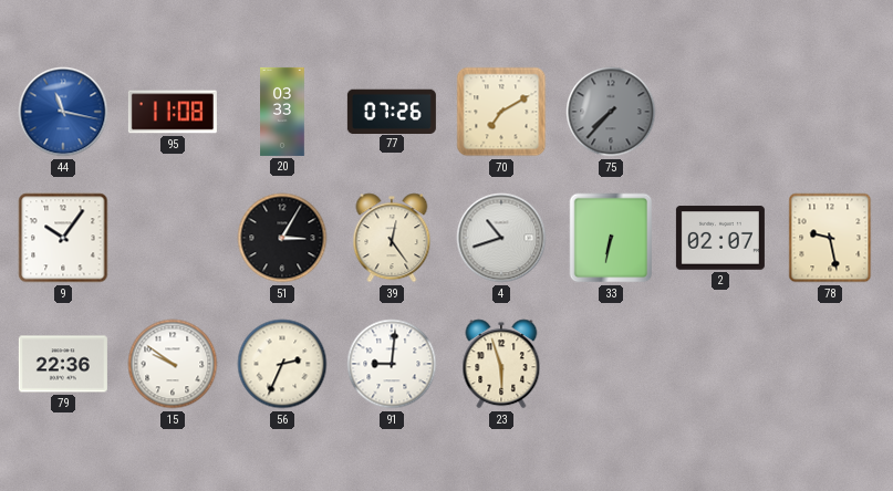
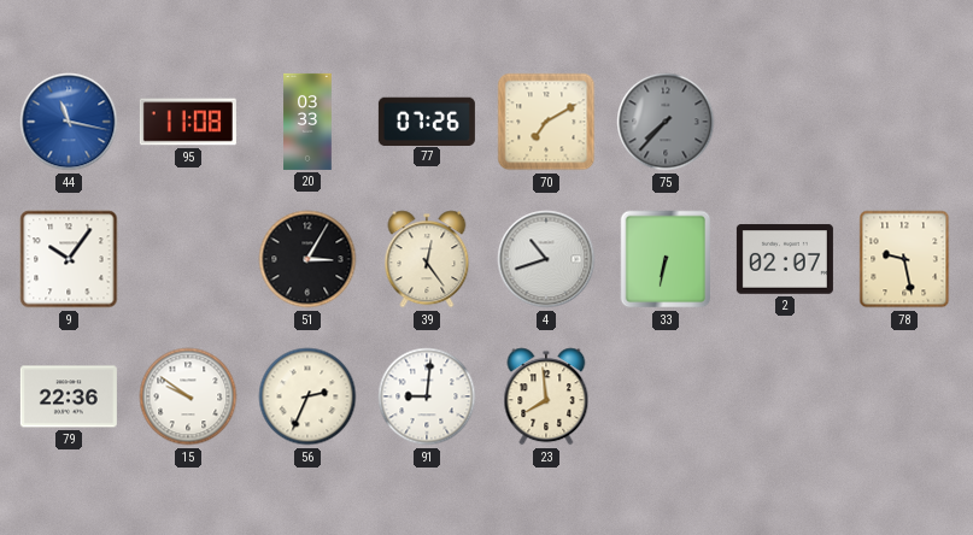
23: 5:57 -> 7:59
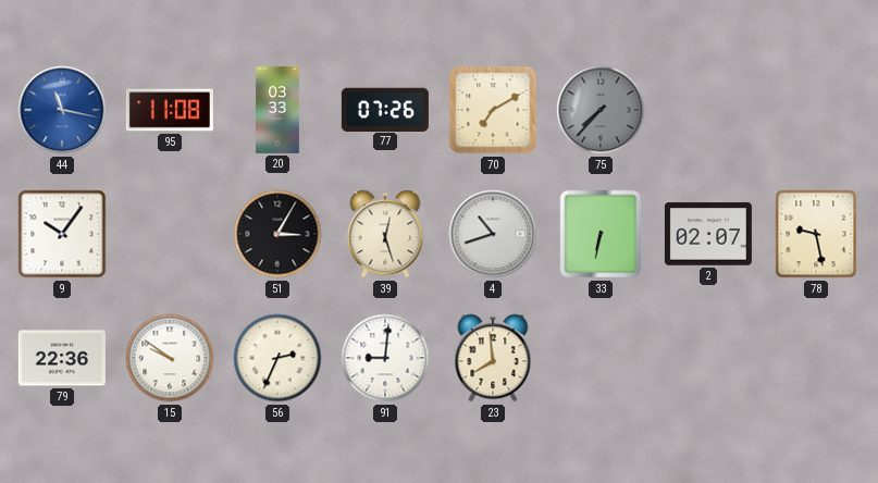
39: 12:24 -> 12:27
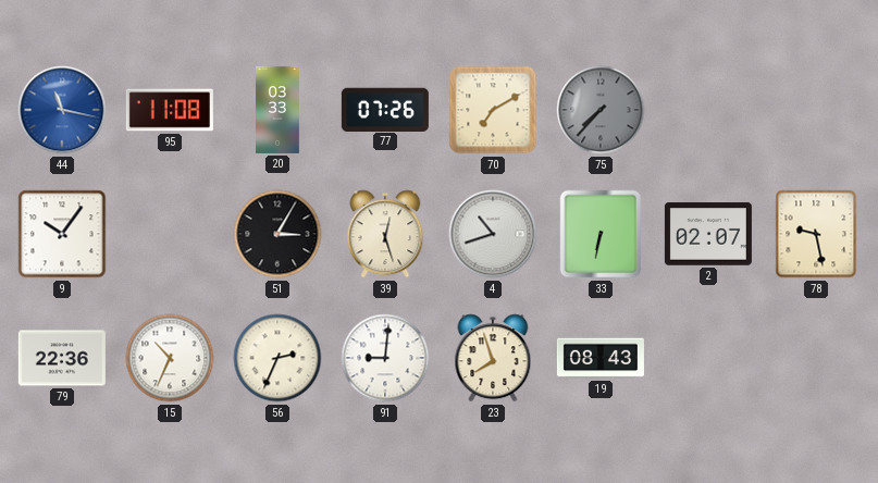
15: 9:51 -> 10:34
23: 7:59 -> 7:57
19: none -> 08:43
